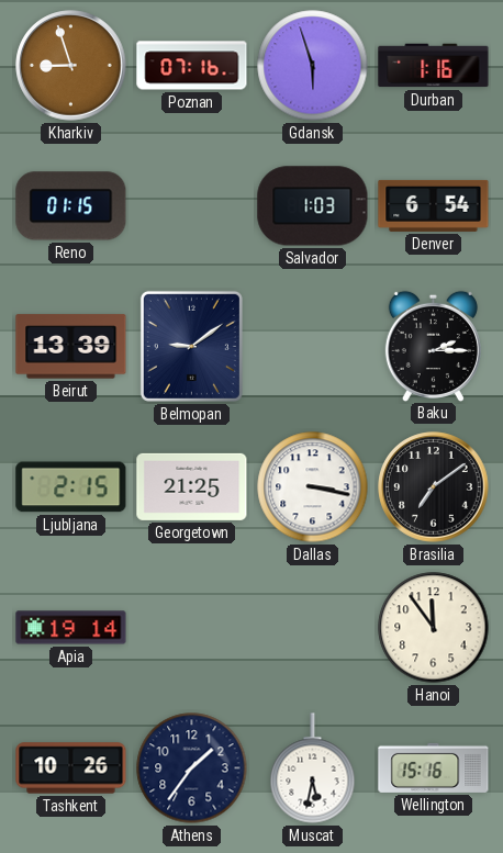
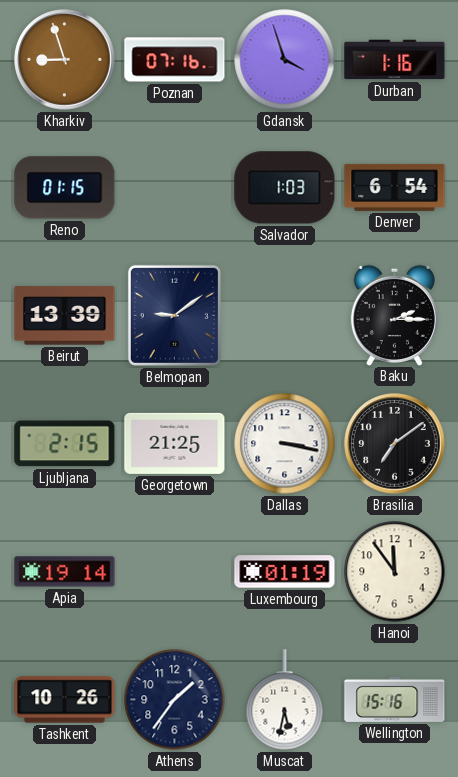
Gdansk: 5:57 -> 3:57
Luxembourg: none -> 01:19
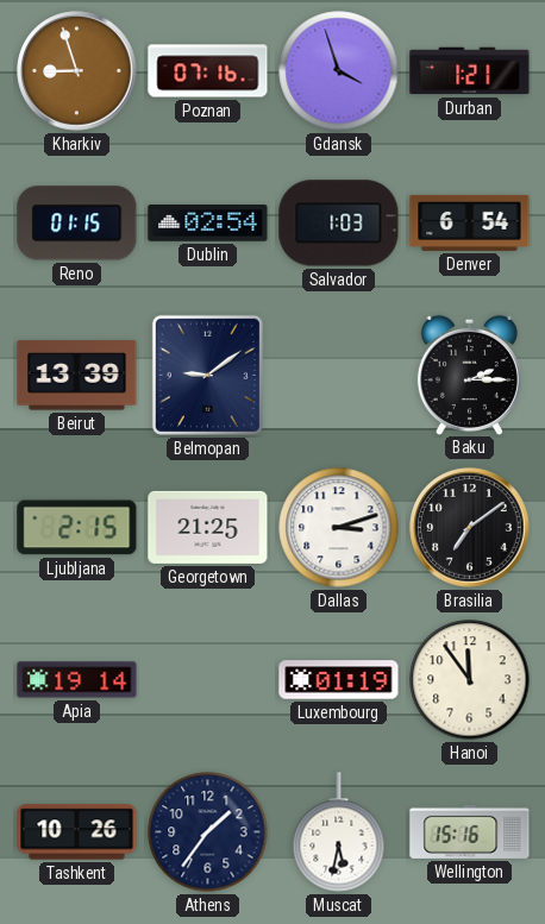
Durban: 1:16 -> 1:21
Dublin: none -> 02:54
Dallas: 3:17 -> 3:12
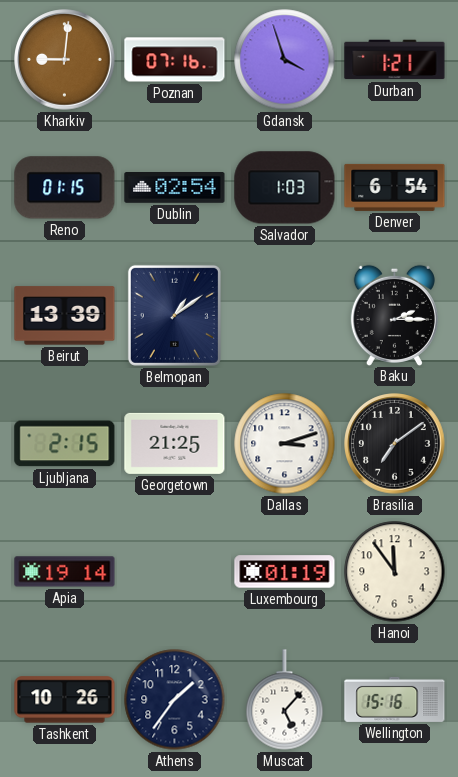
Kharkiv: 8:57 -> 9:01
Belmopan: 9:09 -> 1:09
Muscat: 5:32 -> 5:07
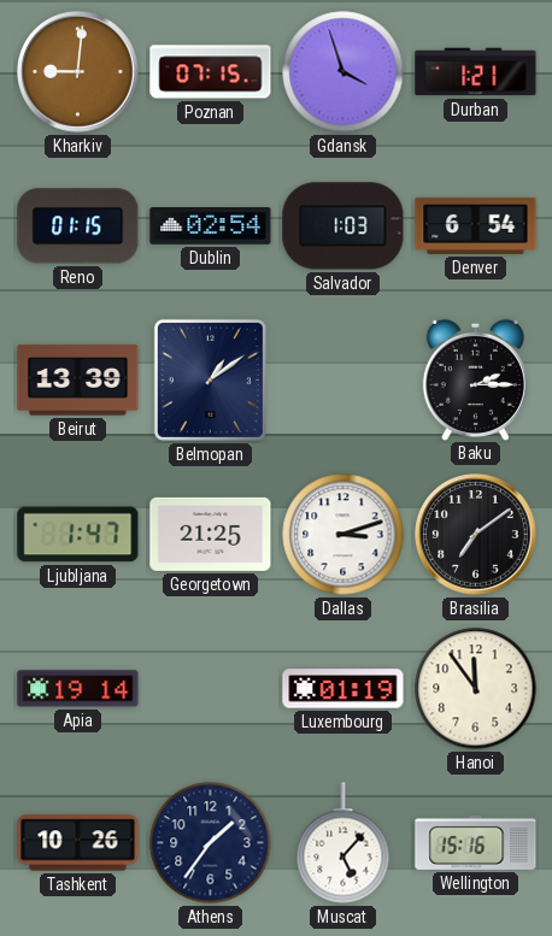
Poznan: 07:16 -> 07:15
Ljubljana: 2:15 -> 1:47
